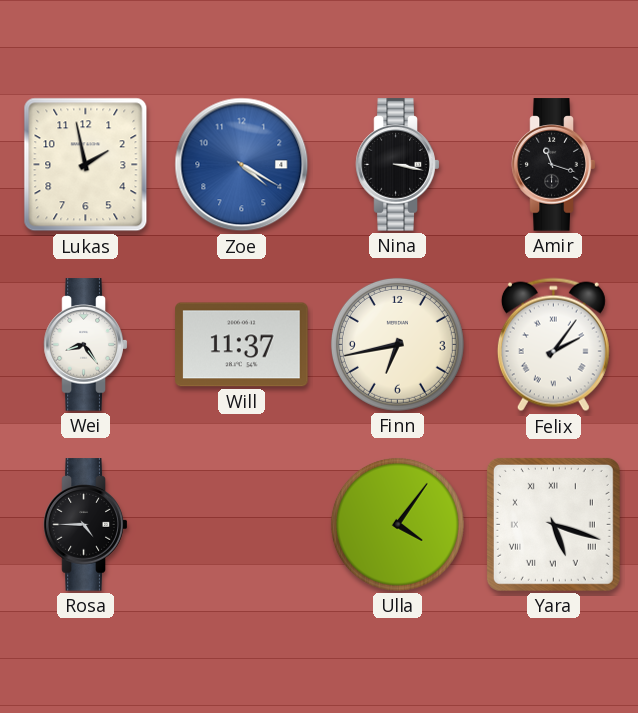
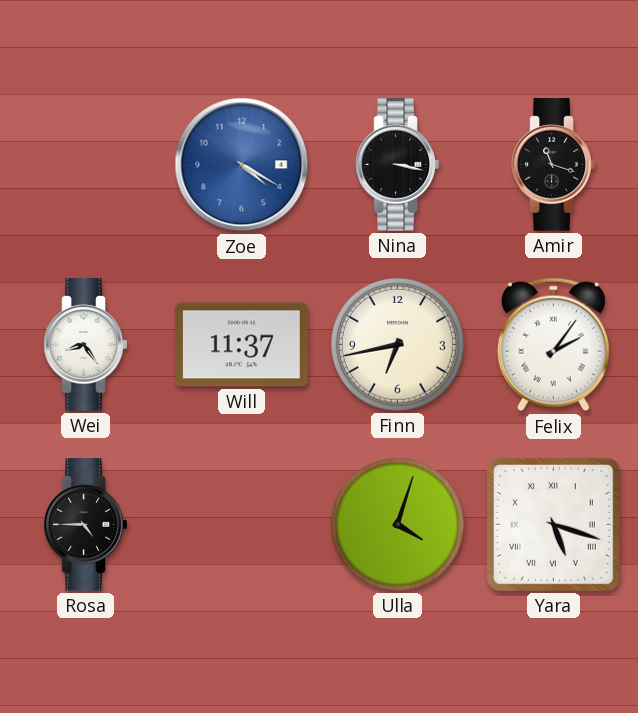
Lukas: 1:58 -> none
Ulla: 4:06 -> 4:03
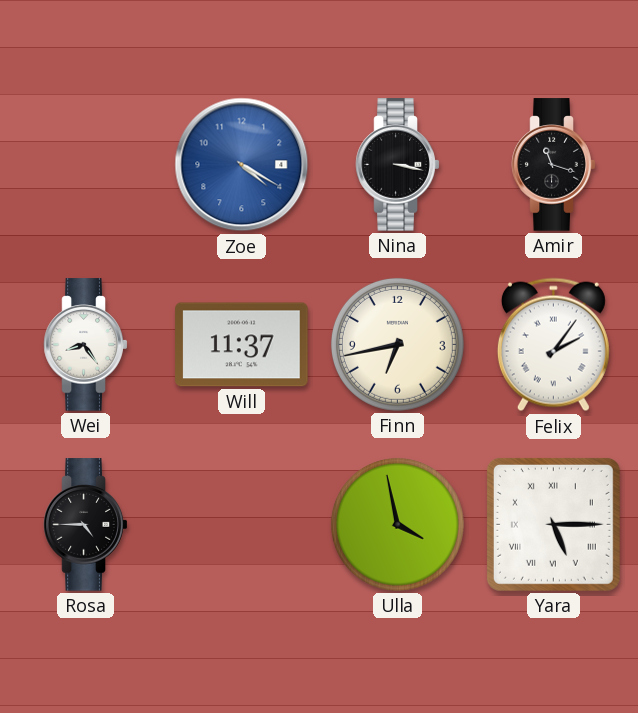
Ulla: 4:03 -> 3:58
Yara: 5:18 -> 5:15
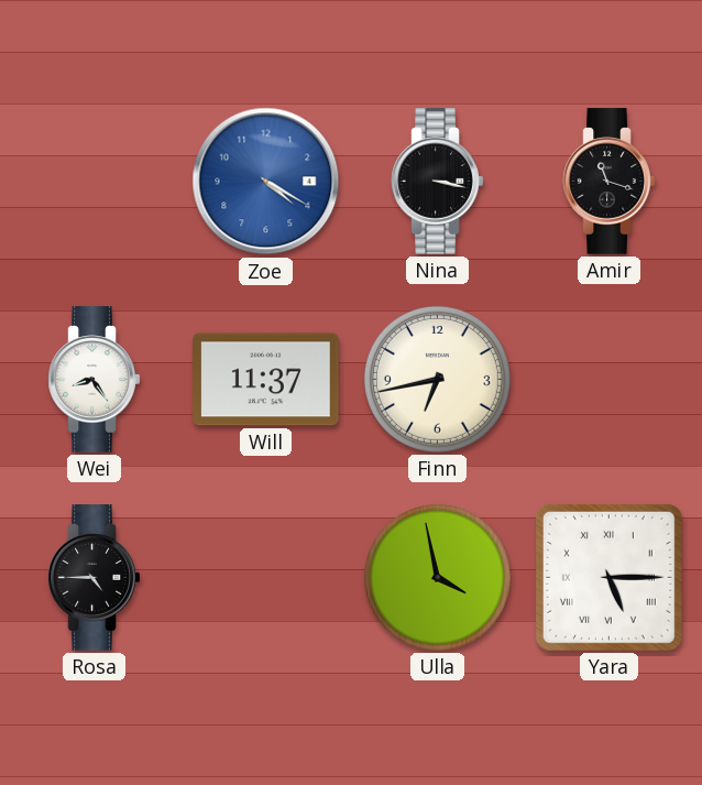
Felix: 2:06 -> none
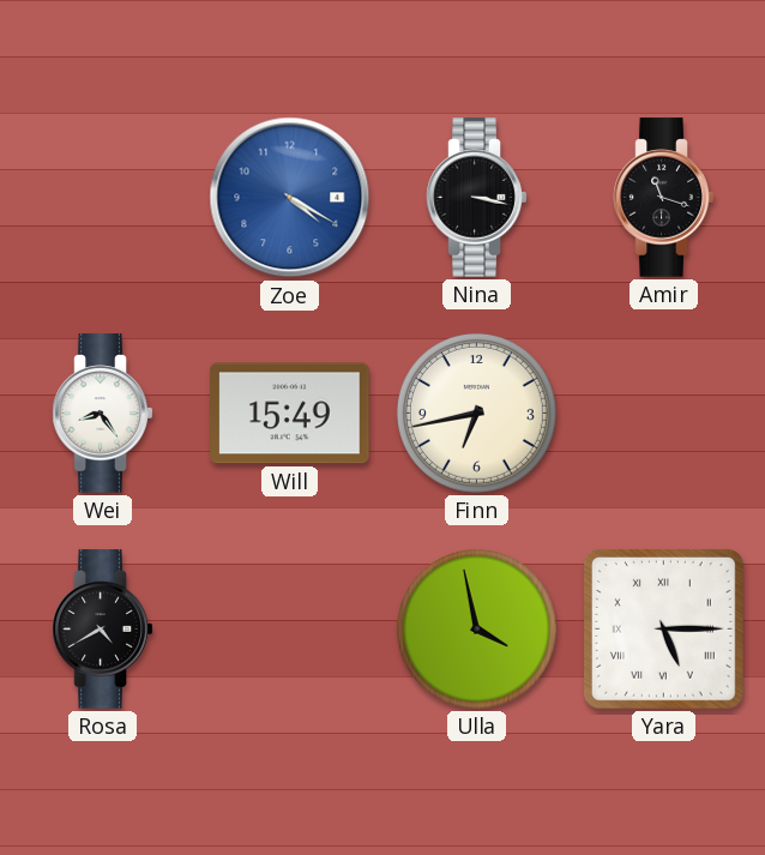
Will: 11:37 -> 15:49
Rosa: 4:45 -> 4:40
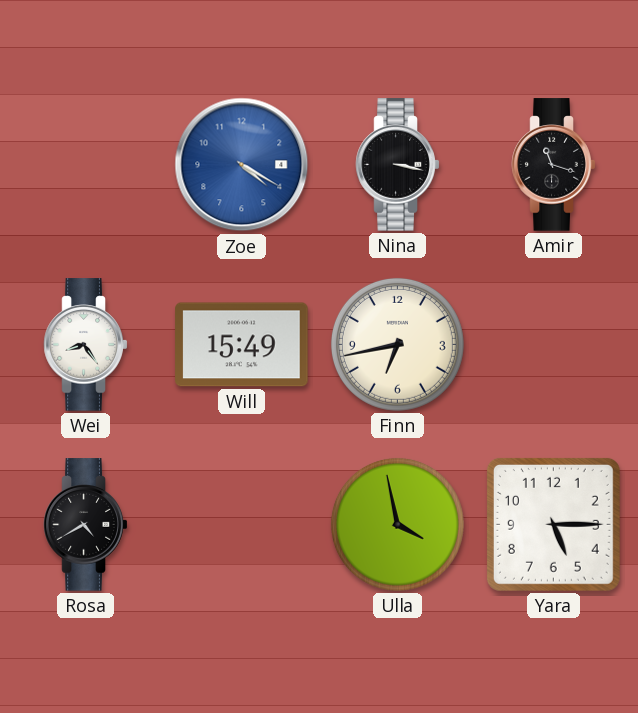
Yara numerals: Roman -> Arabic
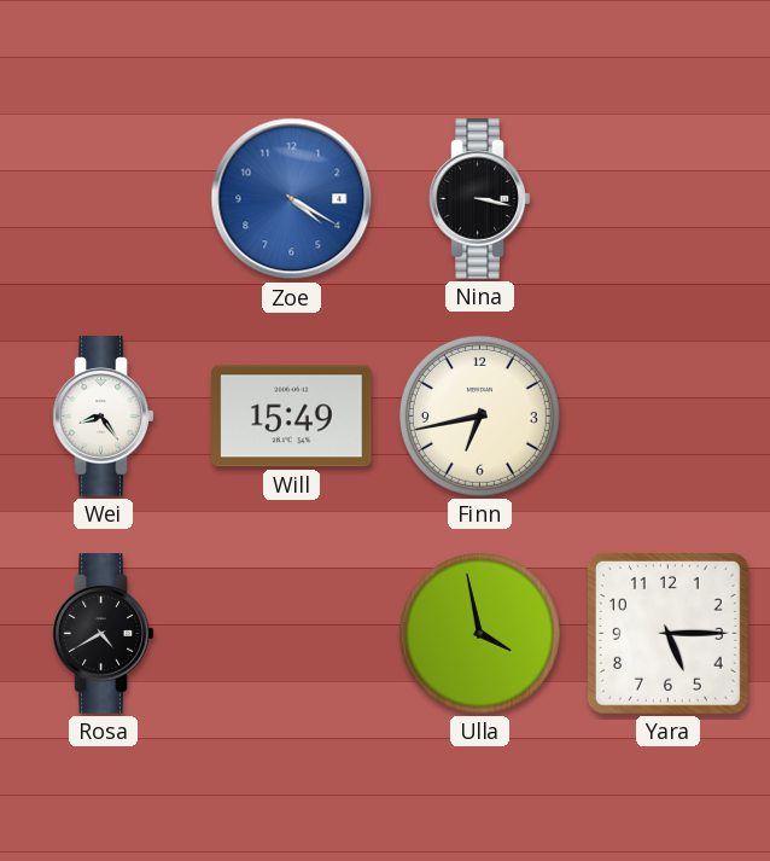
Amir: 11:18 -> none
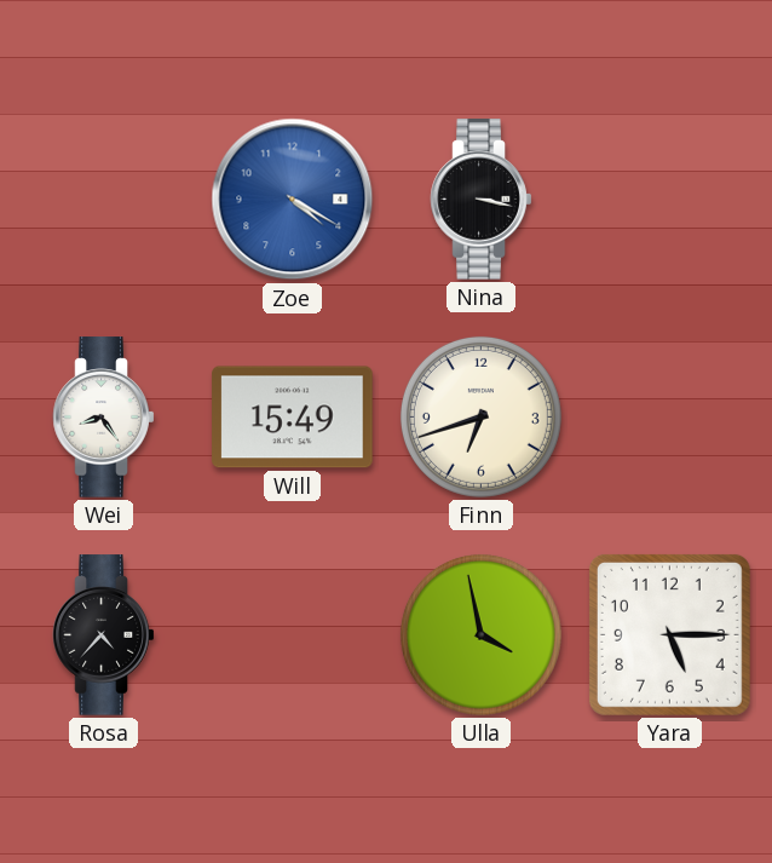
Finn: 6:43 -> 6:42
Rosa: 4:40 -> 4:37
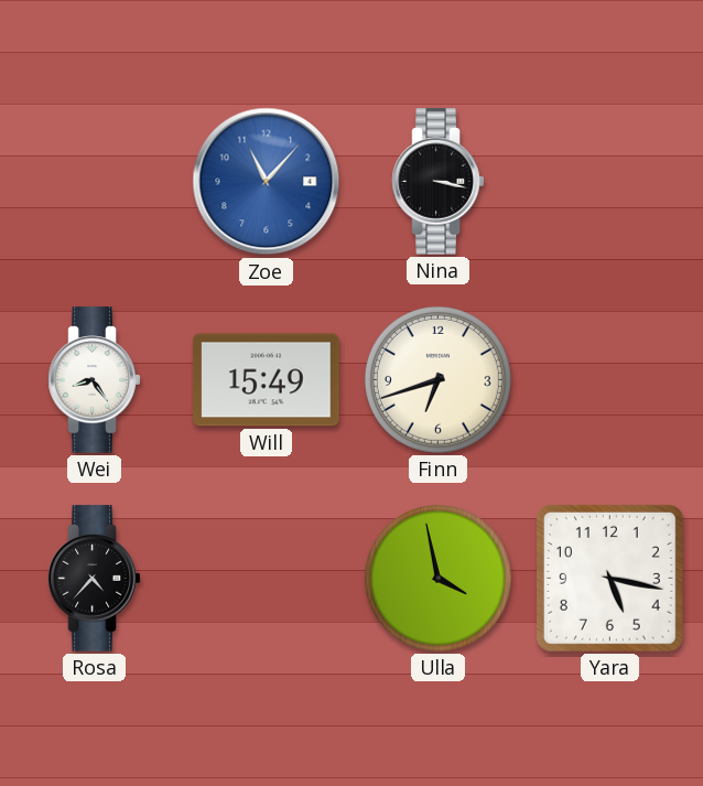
Zoe: 4:20 -> 11:07
Yara: 5:15 -> 5:17
